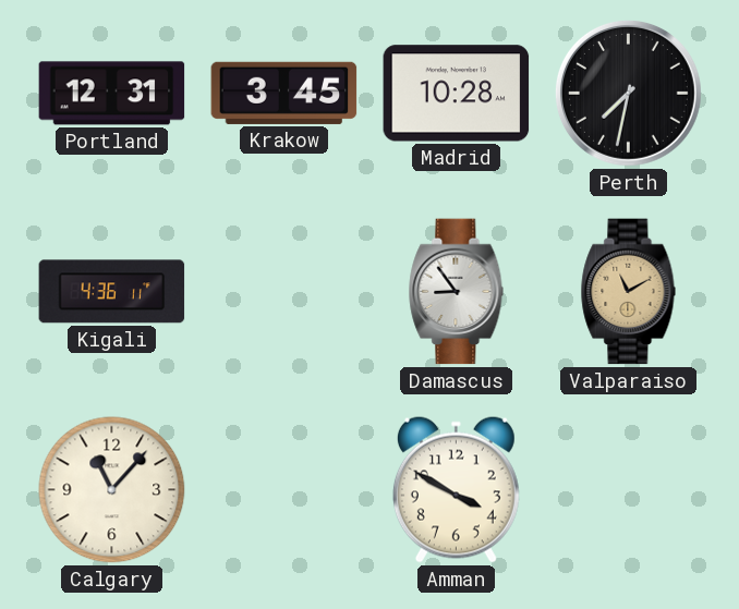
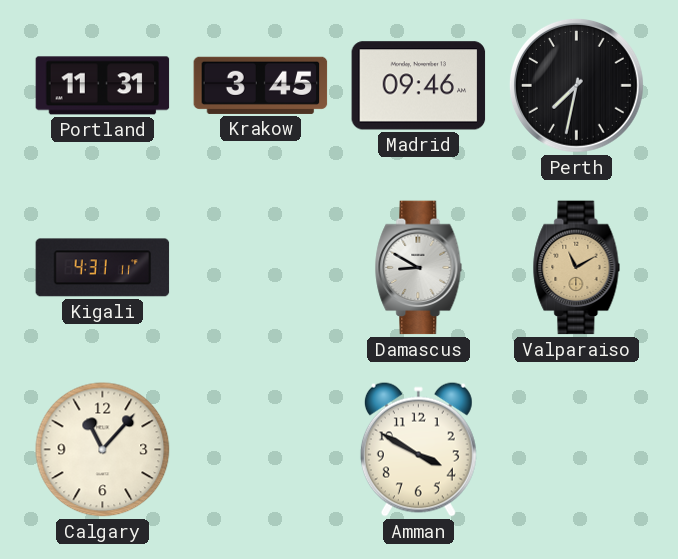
Portland: 12:31 -> 11:31
Madrid: 10:28 -> 09:46
Kigali: 4:36 -> 4:31
Damascus: 8:54 -> 8:50
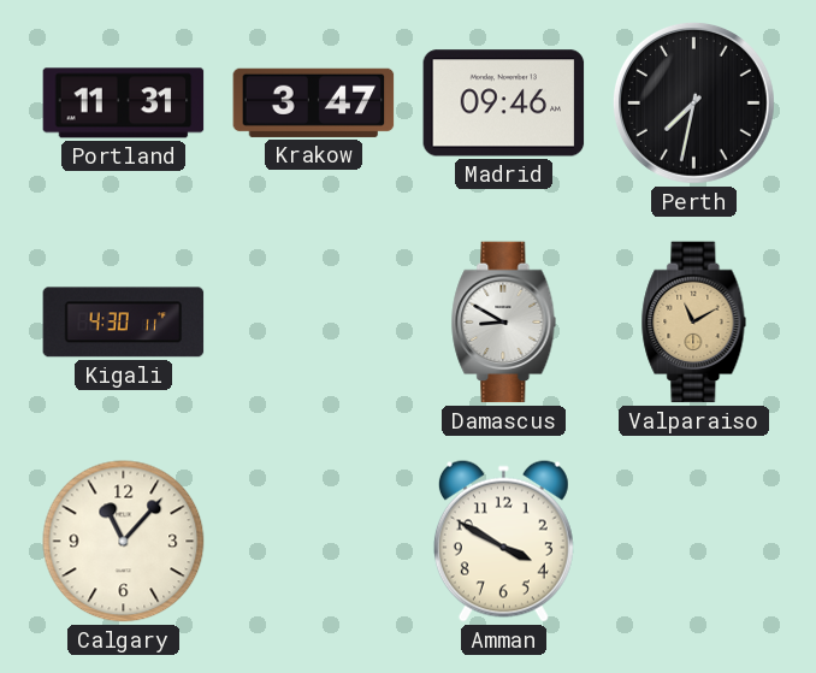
Krakow: 3:45 -> 3:47
Kigali: 4:31 -> 4:30
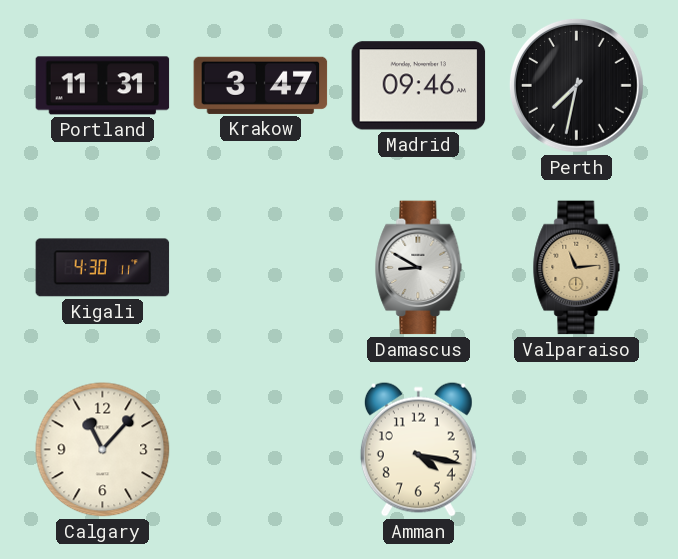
Valparaiso: 11:10 -> 11:14
Amman: 3:50 -> 4:17
